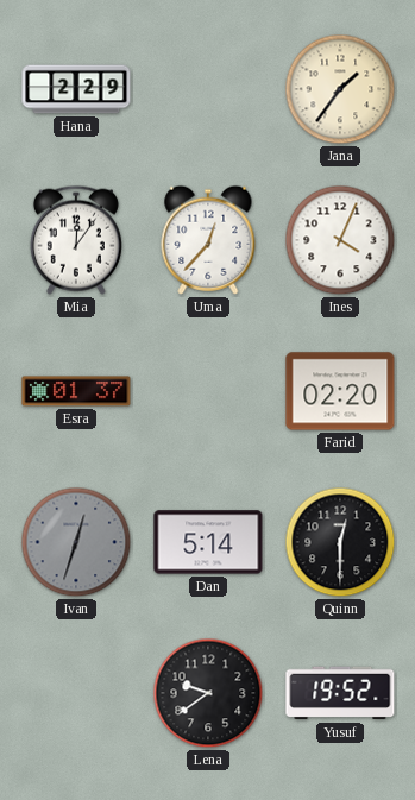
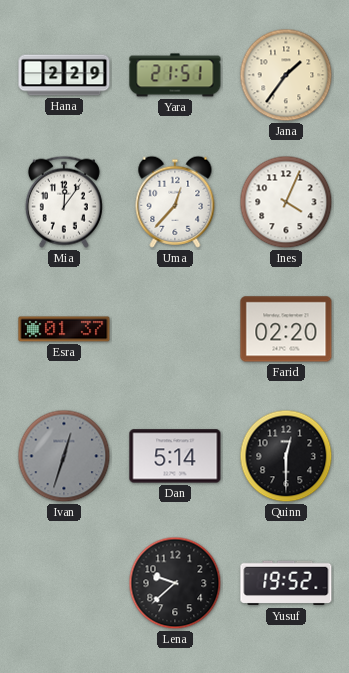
Yara: none -> 21:51
Lena: 9:39 -> 9:38
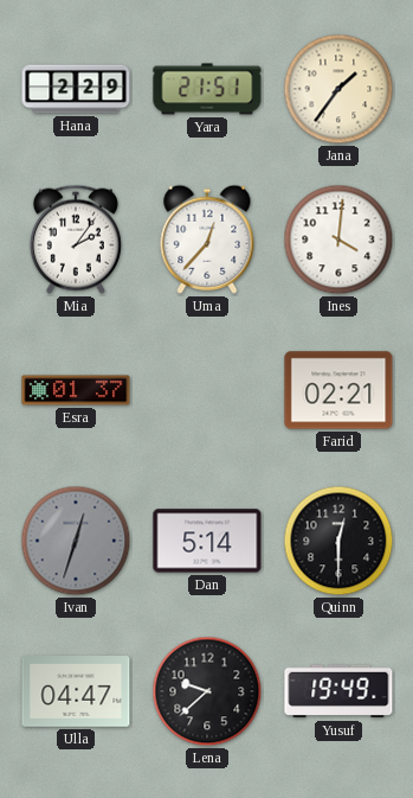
Mia: 12:06 -> 2:06
Ines: 4:04 -> 4:01
Farid: 02:20 -> 02:21
Ulla: none -> 04:47
Yusuf: 19:52 -> 19:49
